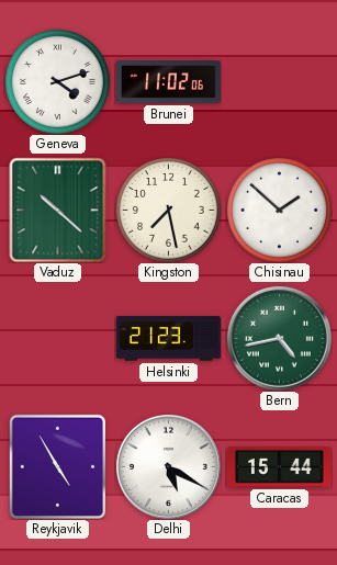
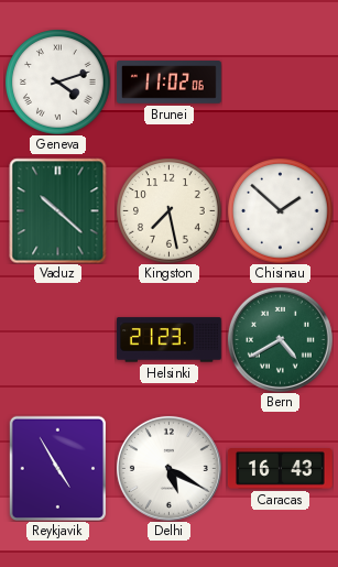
Bern: 4:43 -> 4:40
Caracas: 15:44 -> 16:43
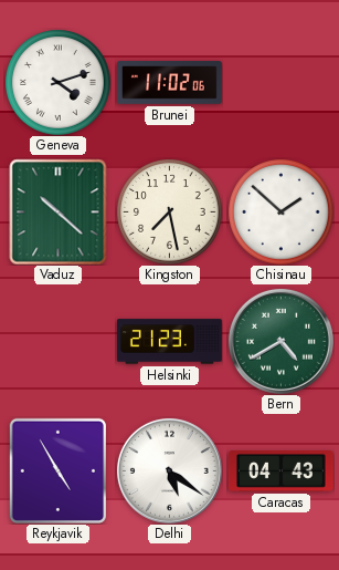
Delhi: 5:20 -> 5:21
Caracas: 16:43 -> 04:43
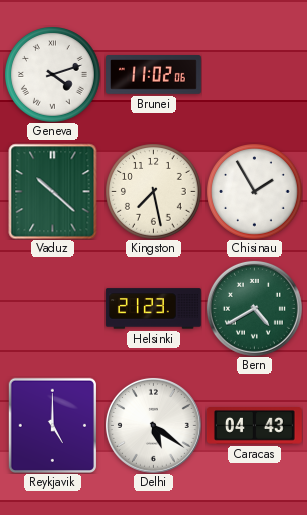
Chisinau: 1:52 -> 1:55
Reykjavik: 4:55 -> 5:00
